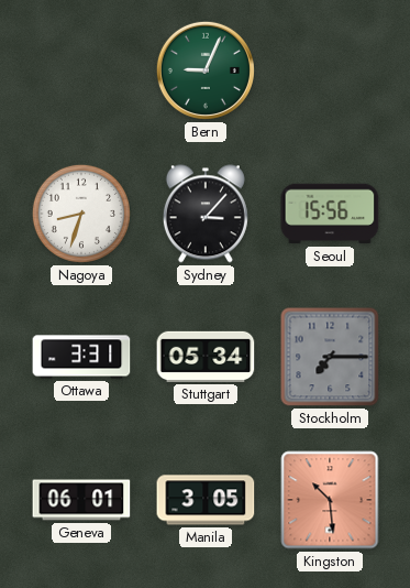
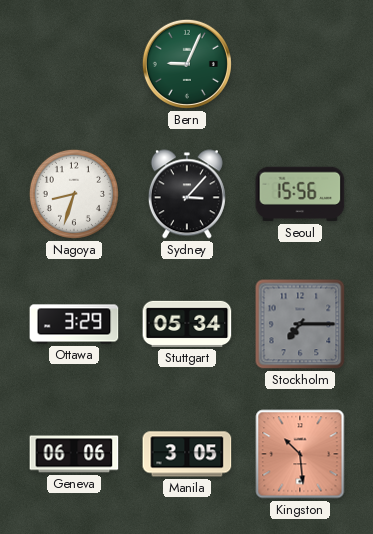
Ottawa: 3:31 -> 3:29
Geneva: 06:01 -> 06:06
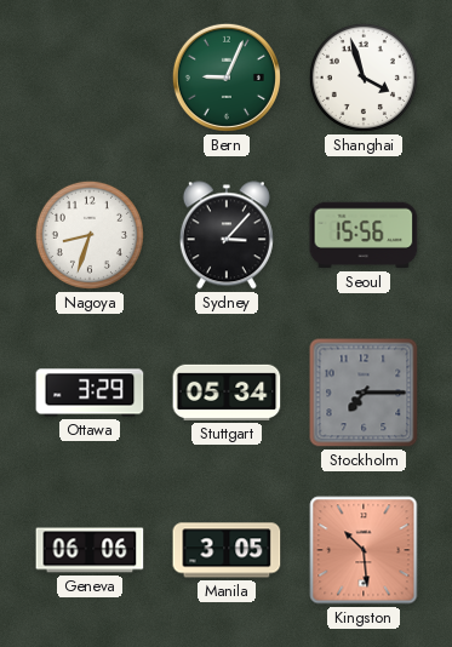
Shanghai: none -> 3:57
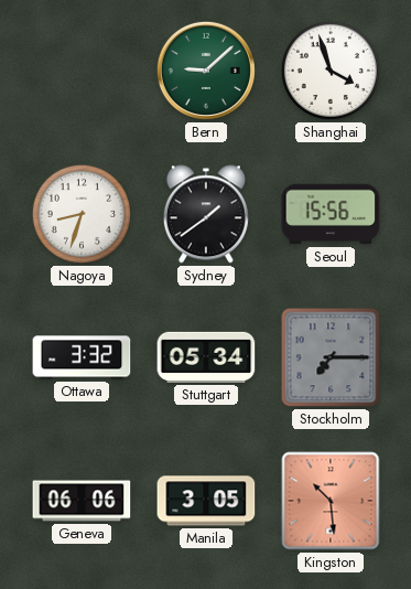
Bern: 9:04 -> 9:08
Sydney: 3:07 -> 1:39
Ottawa: 3:29 -> 3:32
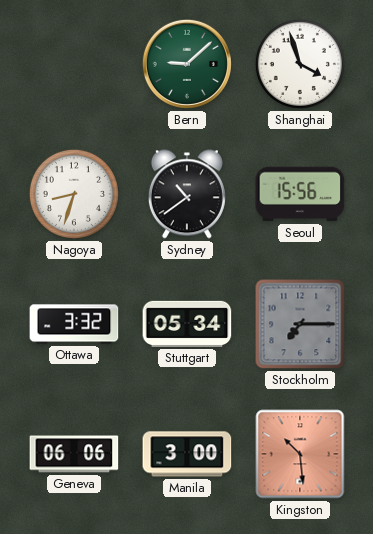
Sydney: 1:39 -> 10:39
Manila: 3:05 -> 3:00
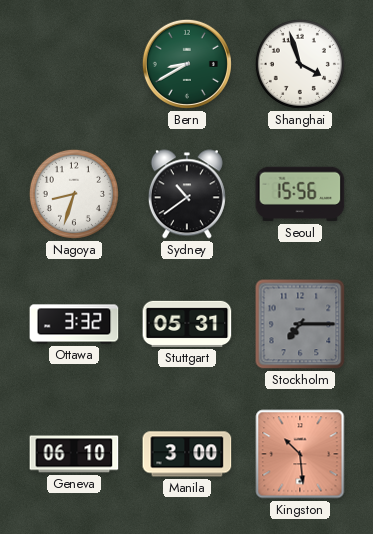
Bern: 9:08 -> 8:40
Stuttgart: 05:34 -> 05:31
Geneva: 06:06 -> 06:10
